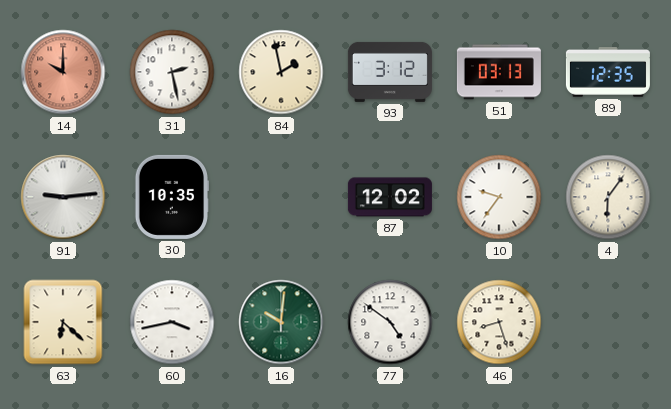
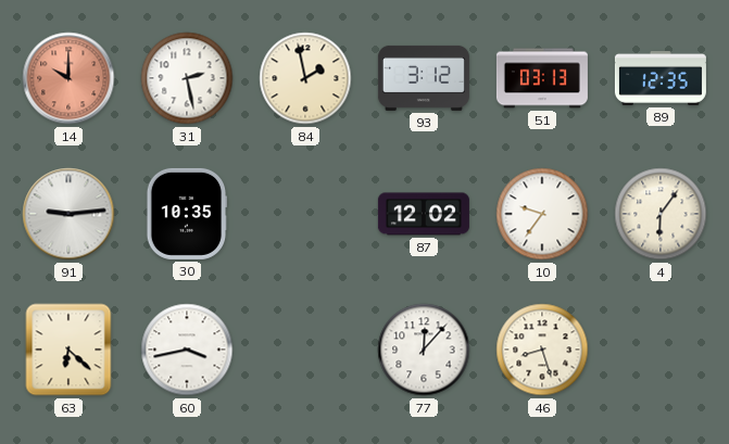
16: 10:01 -> none
77: 4:51 -> 12:07
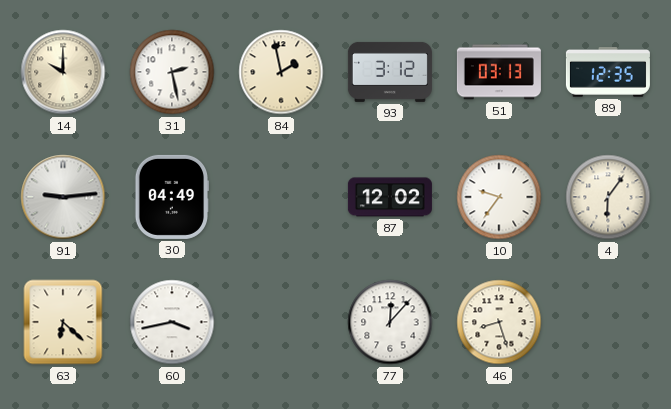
14 dial: salmon -> cream
30: 10:35 -> 04:49
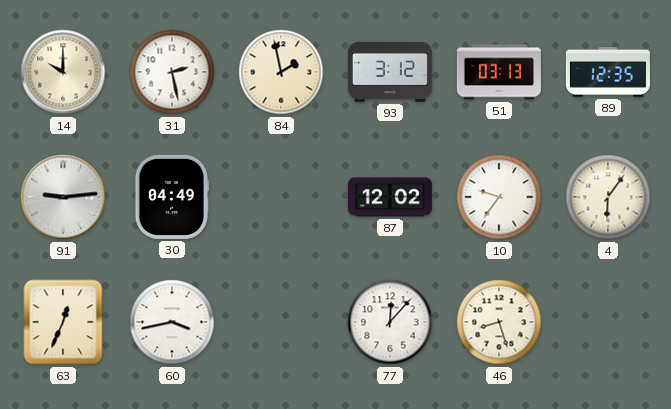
63: 6:22 -> 12:34
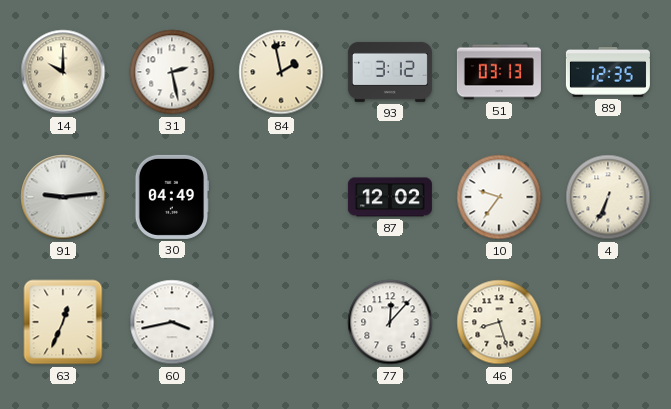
4: 6:06 -> 6:34
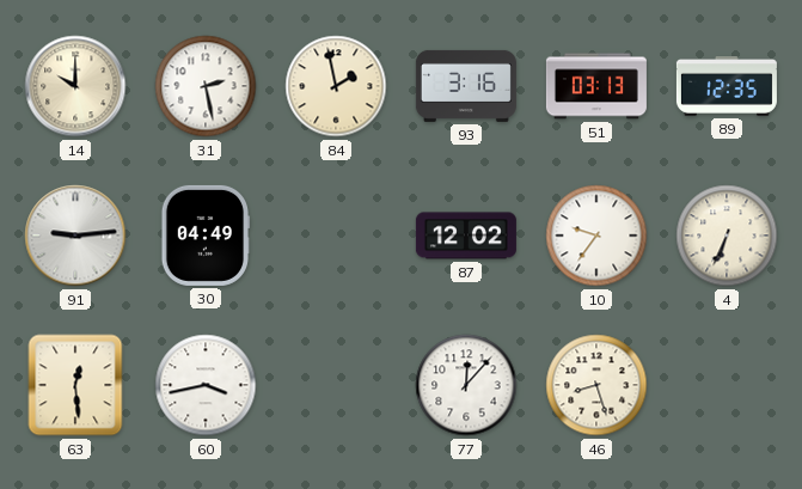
93: 3:12 -> 3:16
63: 12:34 -> 12:29
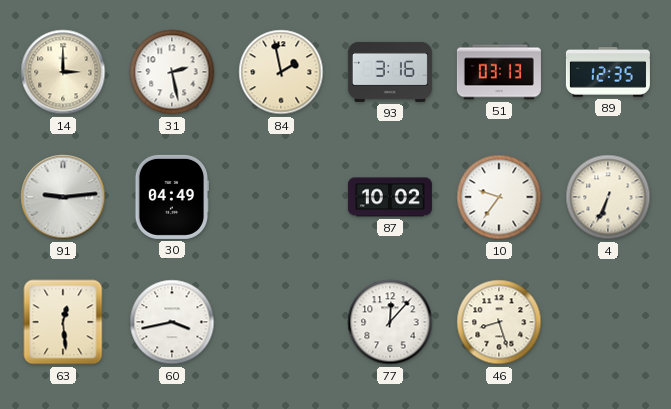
14: 10:00 -> 3:00
87: 12:02 -> 10:02
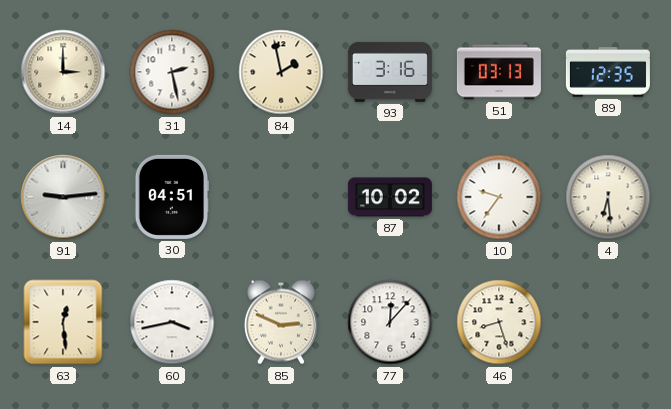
30: 04:49 -> 04:51
4: 6:34 -> 6:29
85: none -> 2:49
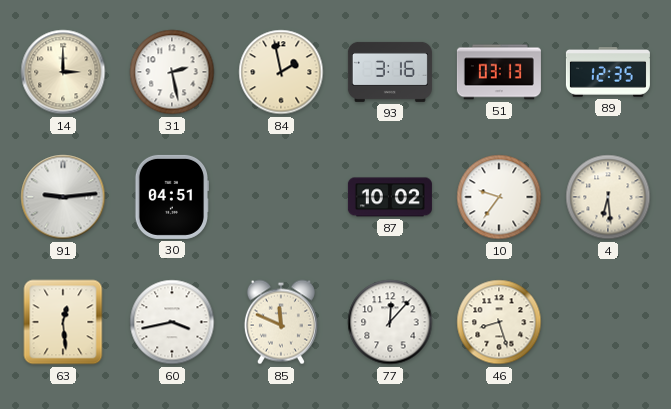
85: 2:49 -> 11:49
